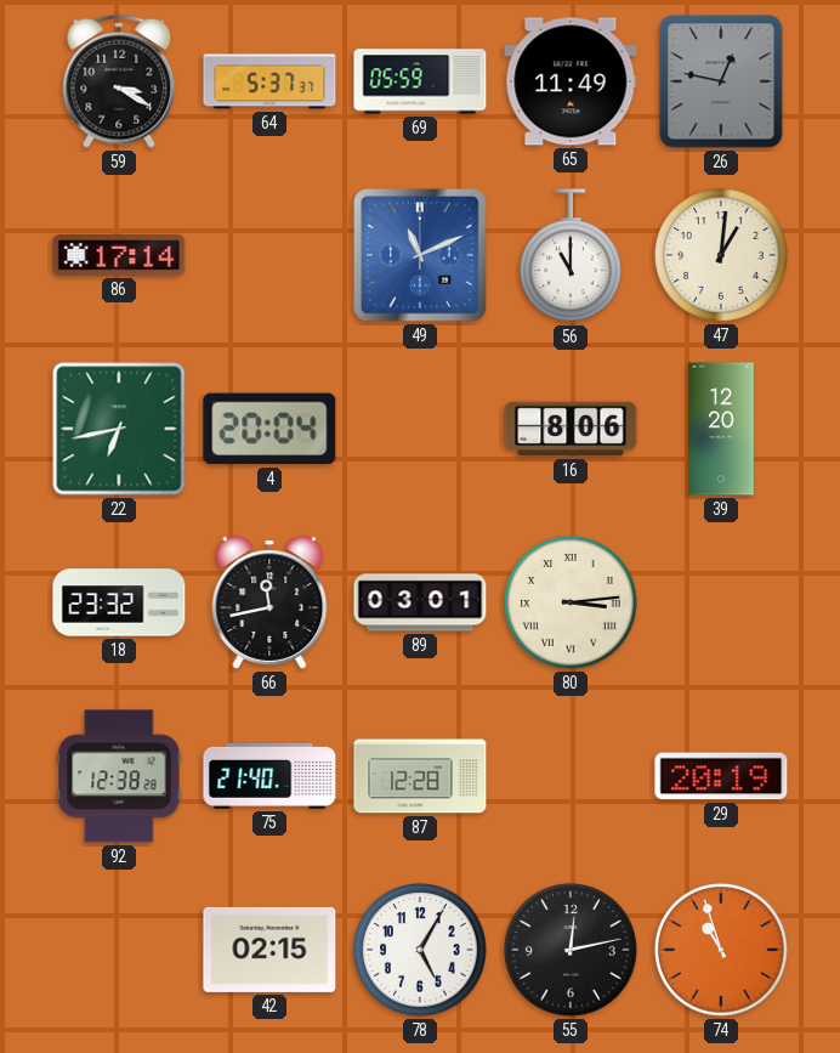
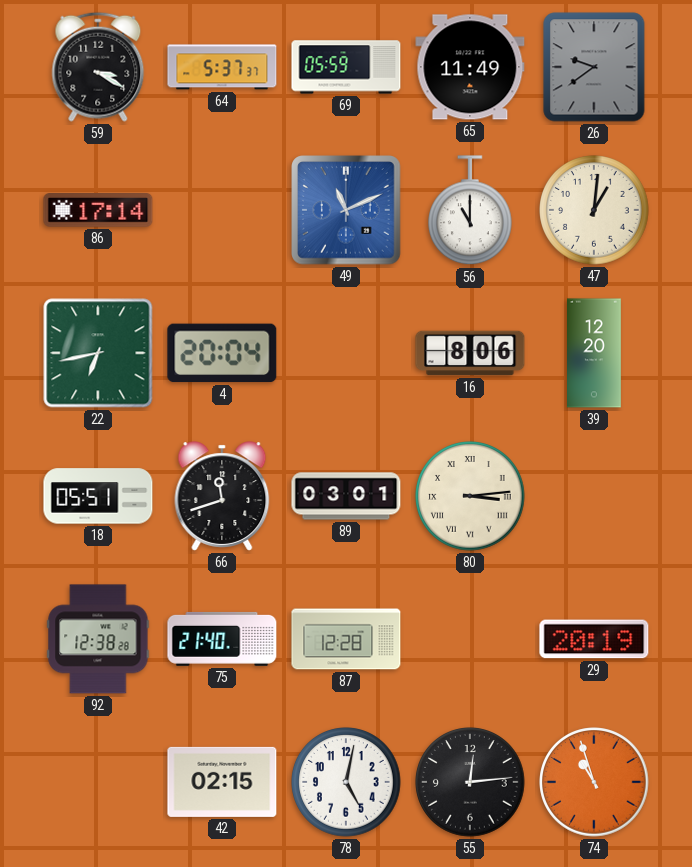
26: 12:47 -> 9:39
18: 23:32 -> 05:51
66: 11:43 -> 11:42
78: 5:05 -> 5:02
55: 12:13 -> 12:14
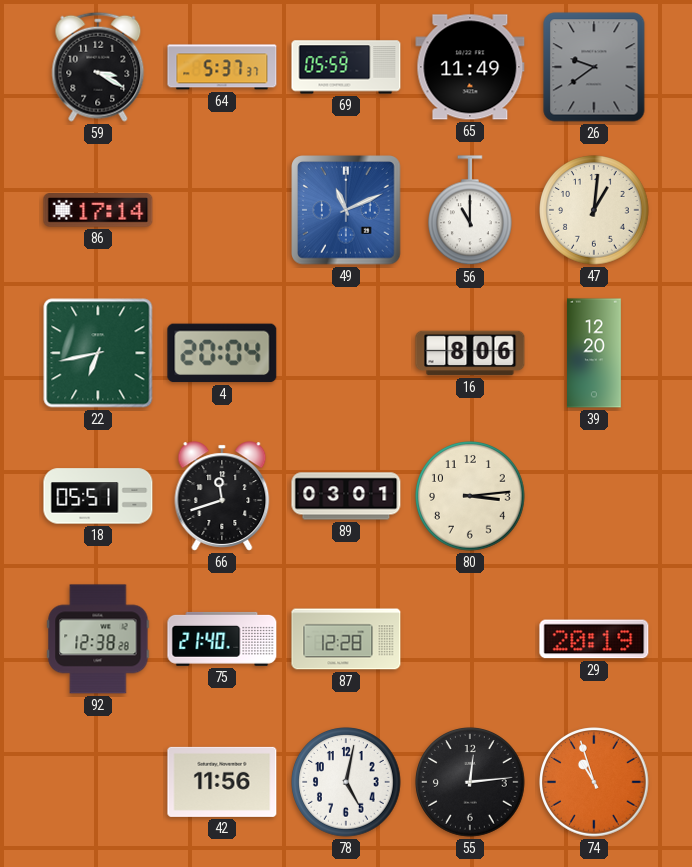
80 numerals: Roman -> Arabic
42: 02:15 -> 11:56
